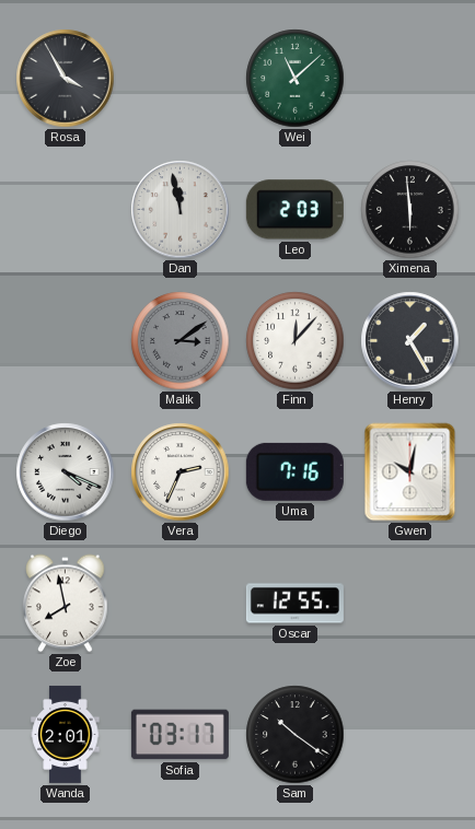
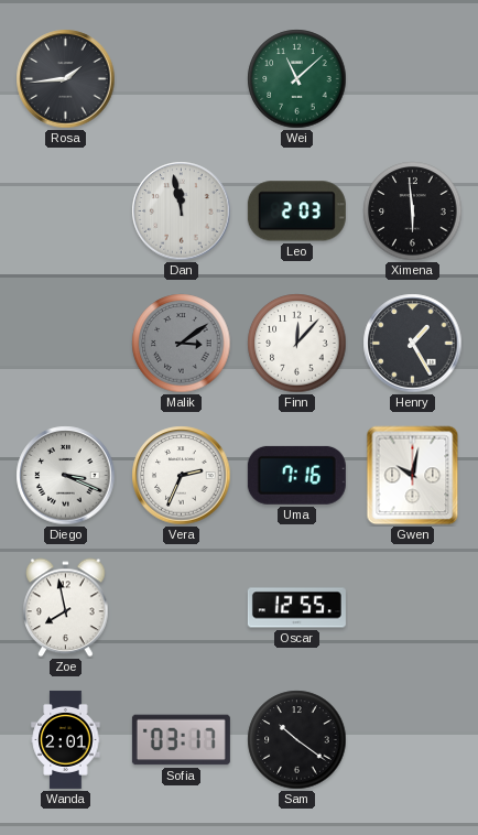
Rosa: 3:55 -> 1:44
Diego: 4:19 -> 3:19
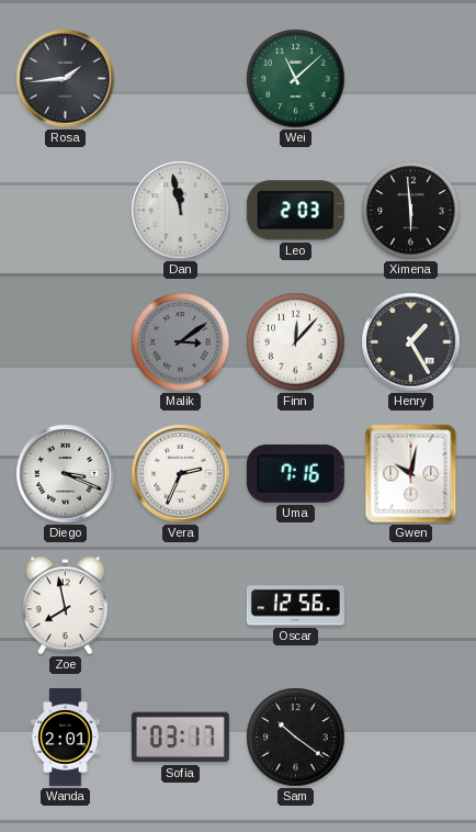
Oscar: 12:55 -> 12:56
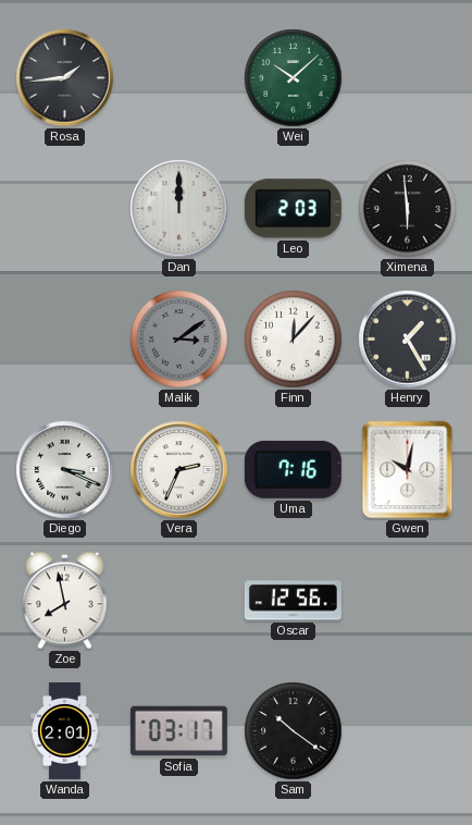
Wei: 11:08 -> 10:08
Dan: 11:58 -> 12:00
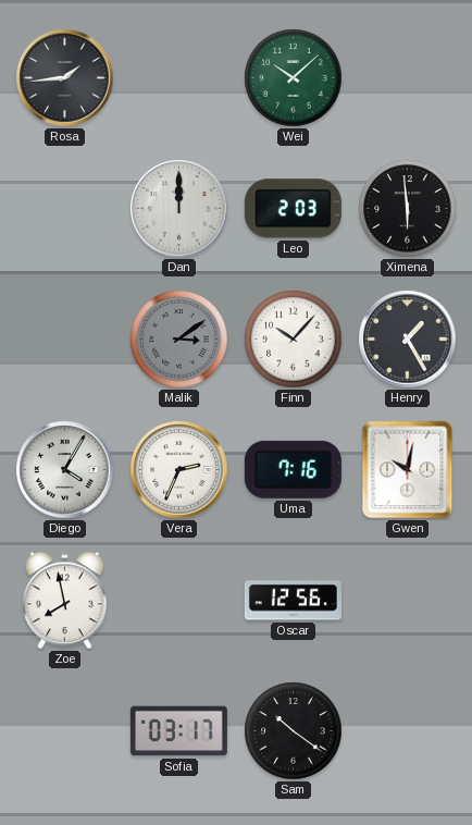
Finn: 12:07 -> 10:07
Diego: 3:19 -> 4:05
Wanda: 2:01 -> none
